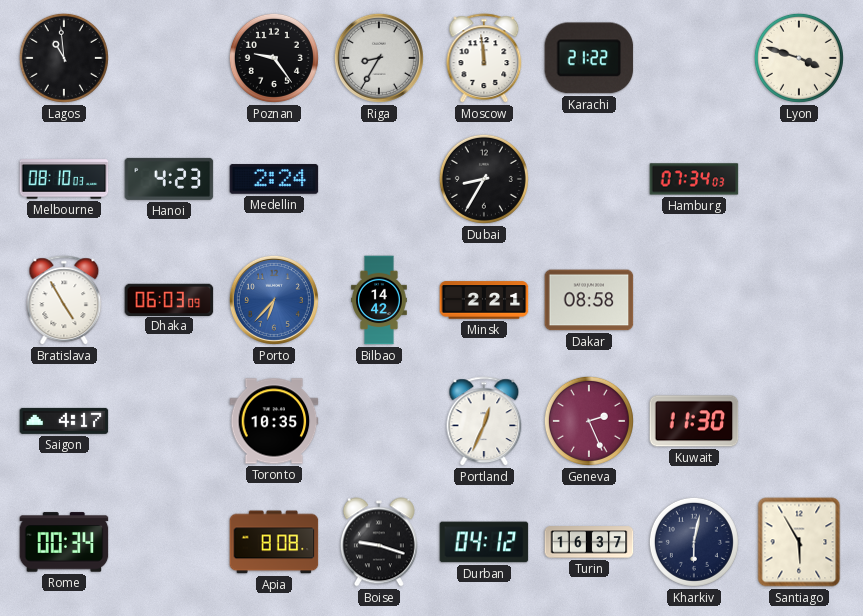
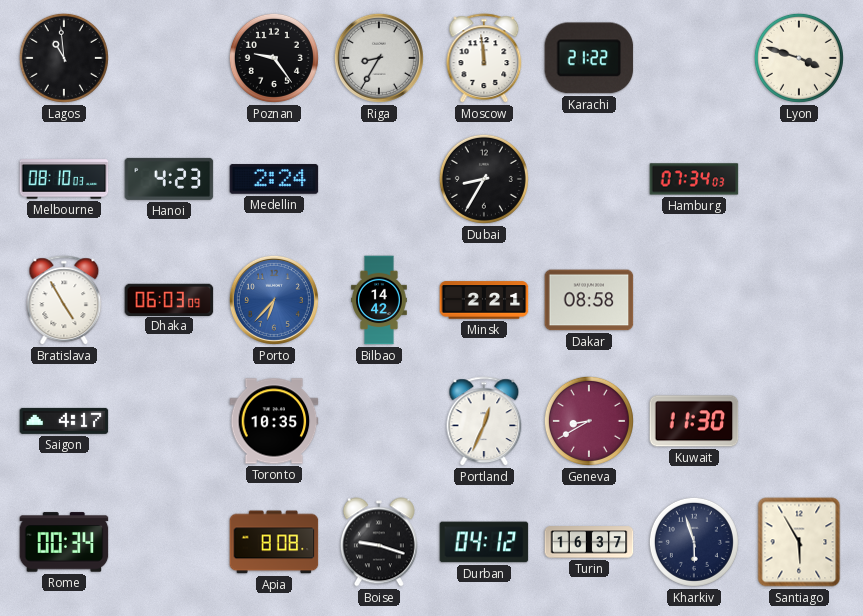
Geneva: 2:26 -> 8:40
Kharkiv: 6:02 -> 5:57
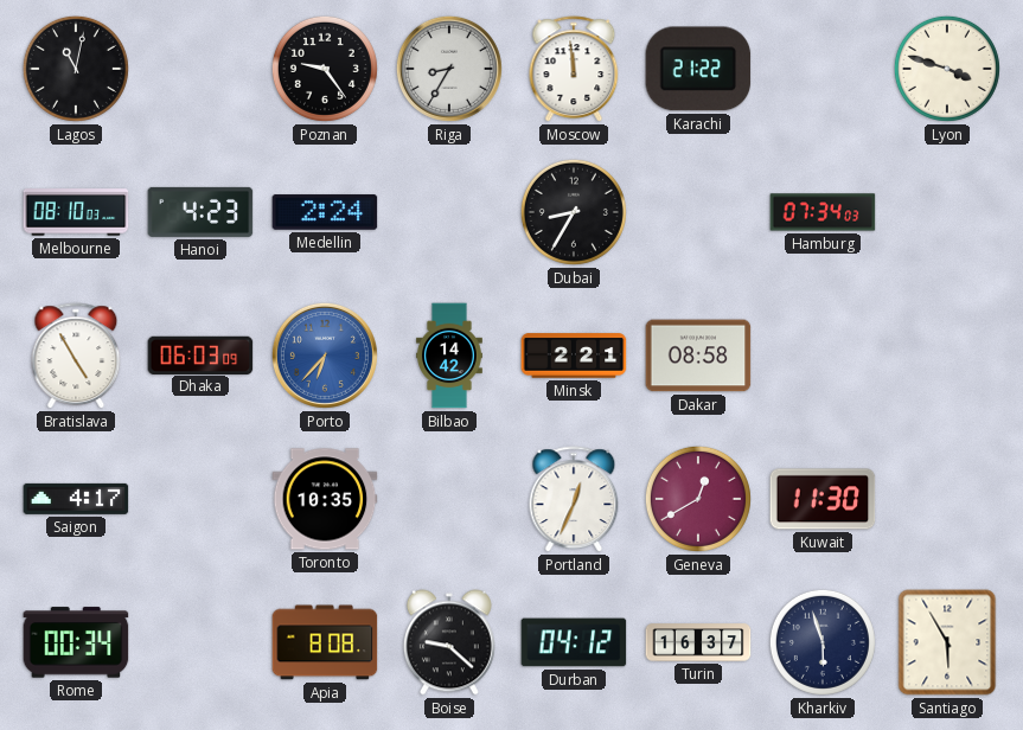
Lagos: 10:59 -> 11:02
Geneva: 8:40 -> 12:40
Boise: 9:18 -> 9:22
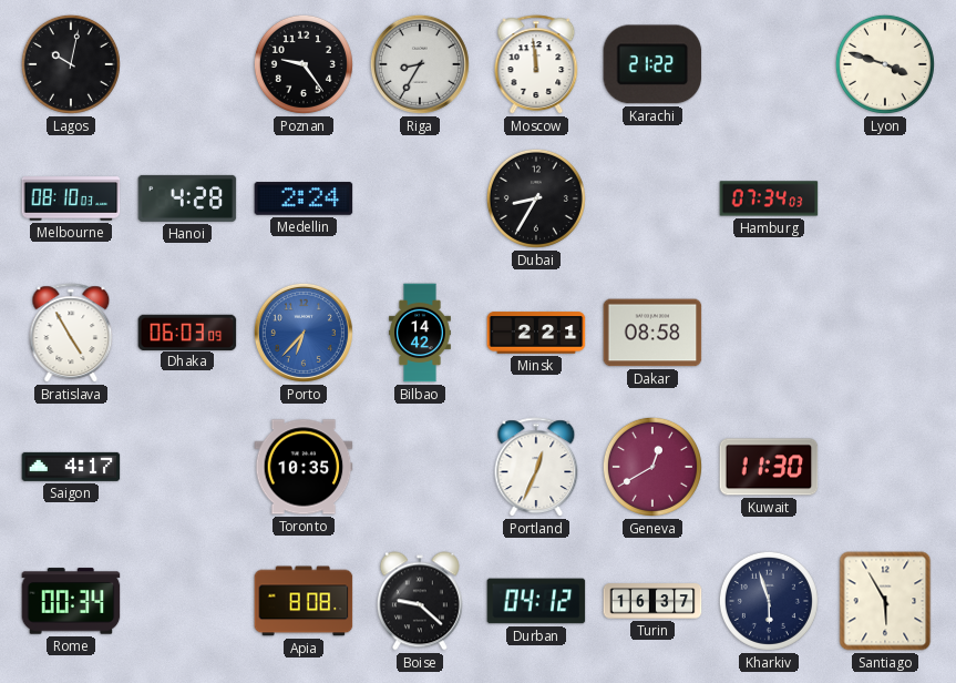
Lagos: 11:02 -> 10:02
Hanoi: 4:23 -> 4:28
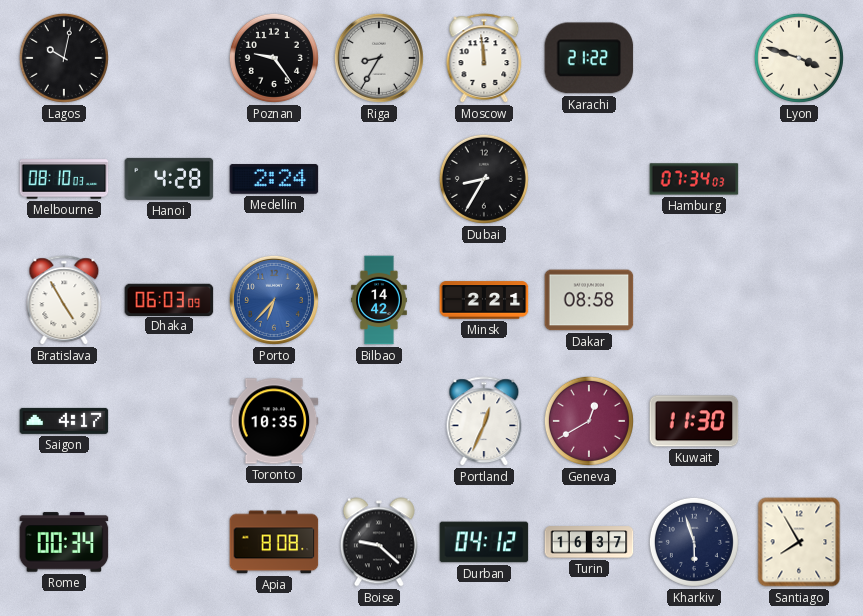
Santiago: 5:55 -> 7:55
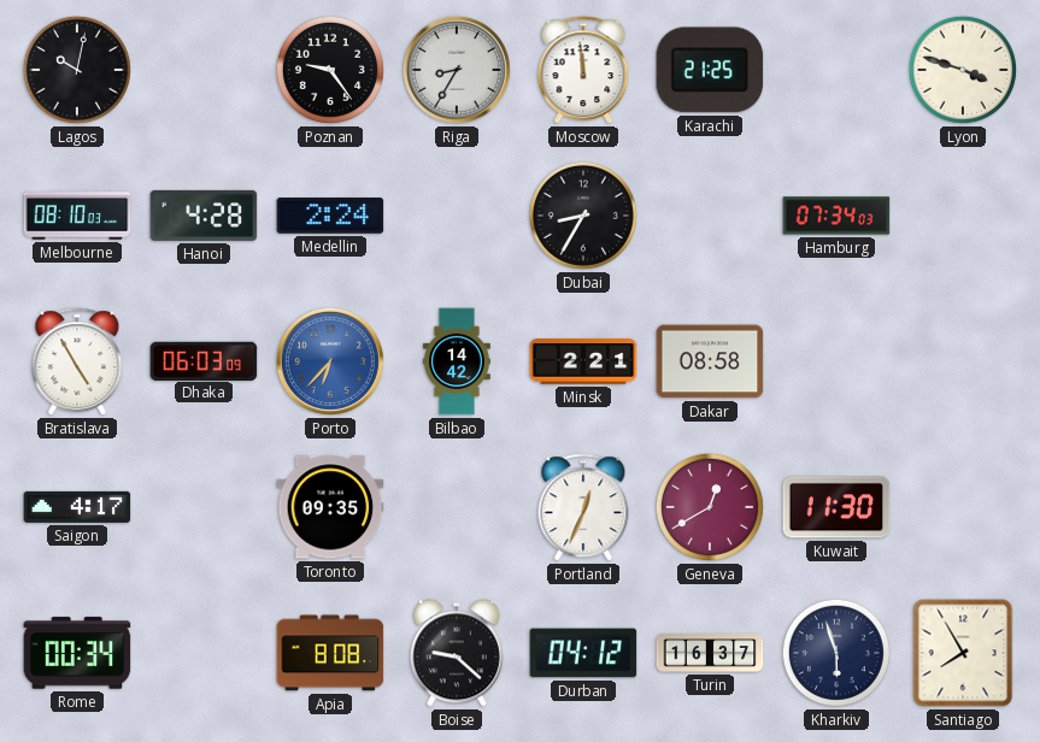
Karachi: 21:22 -> 21:25
Toronto: 10:35 -> 09:35
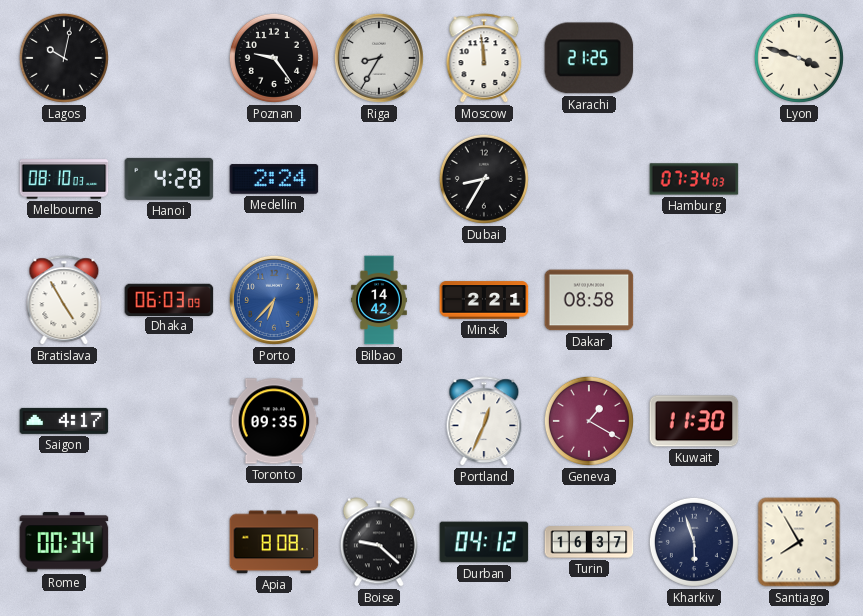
Geneva: 12:40 -> 1:20
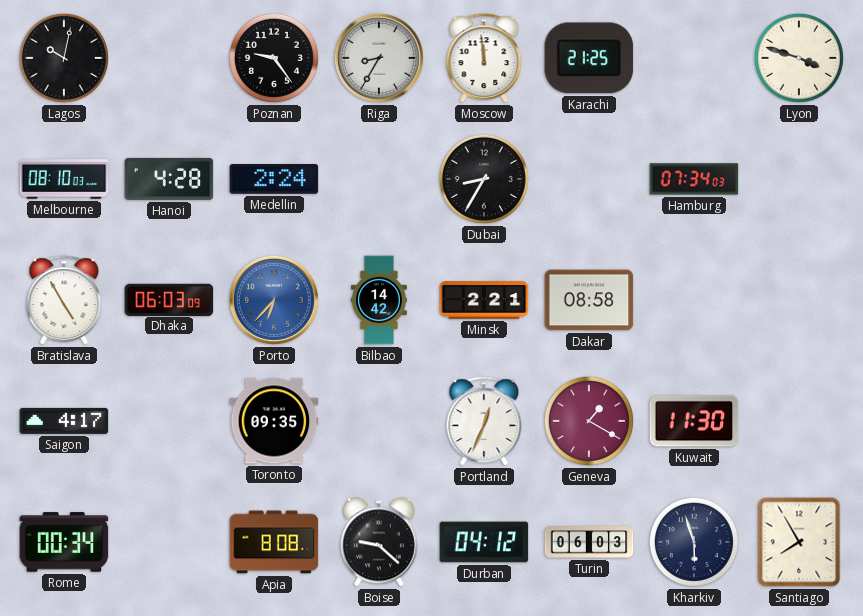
Turin: 16:37 -> 06:03
